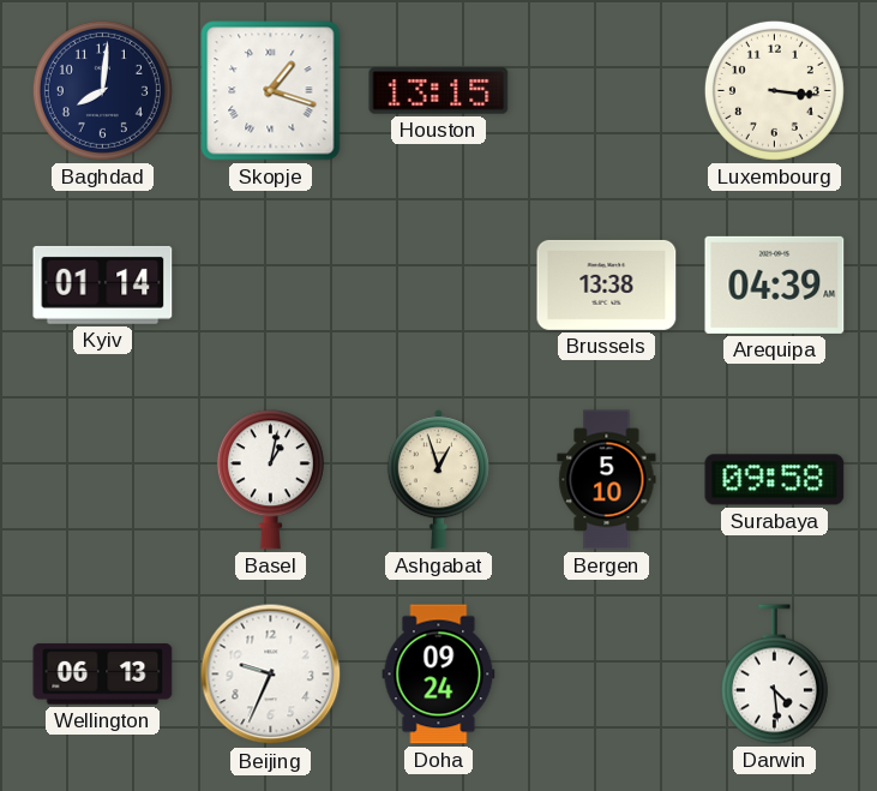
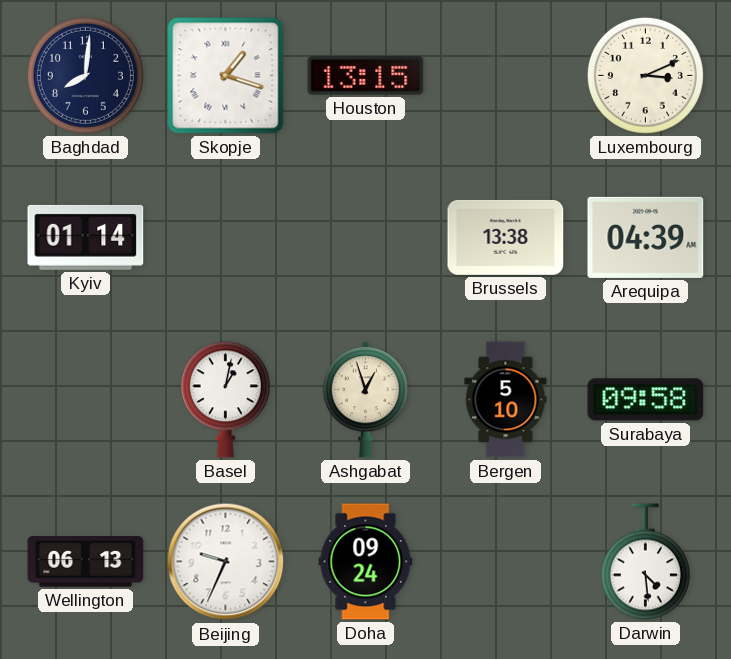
Luxembourg: 3:16 -> 3:11
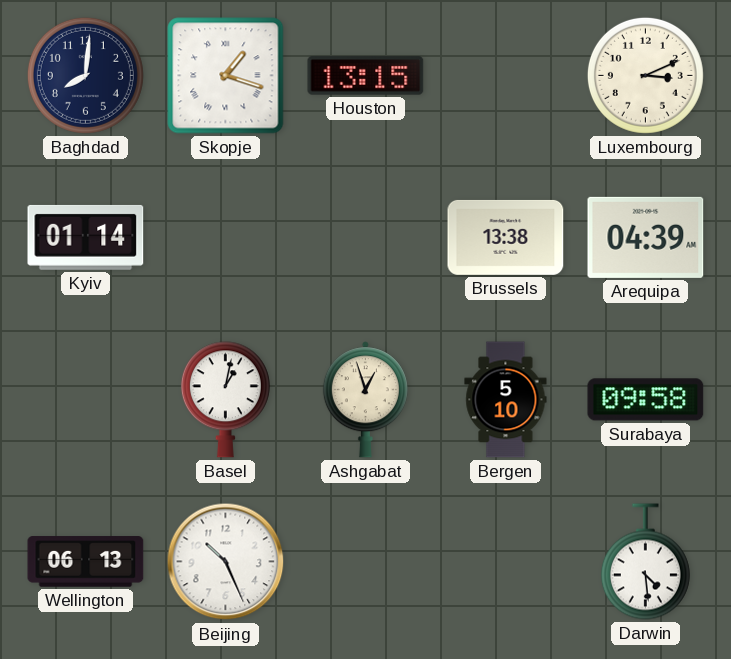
Beijing: 9:34 -> 10:26
Doha: 09:24 -> none
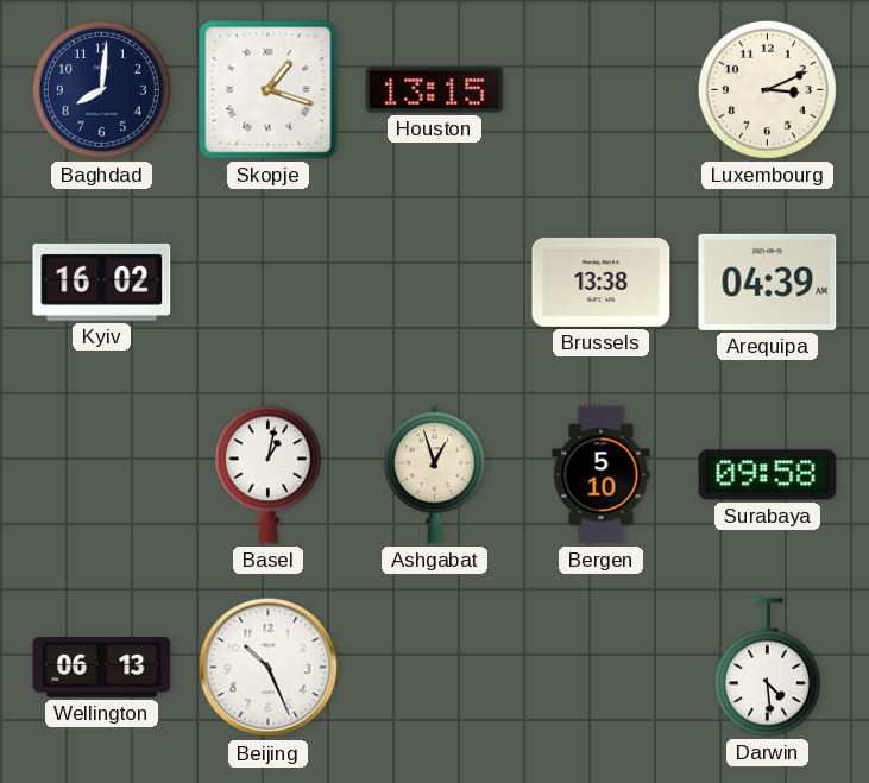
Kyiv: 01:14 -> 16:02
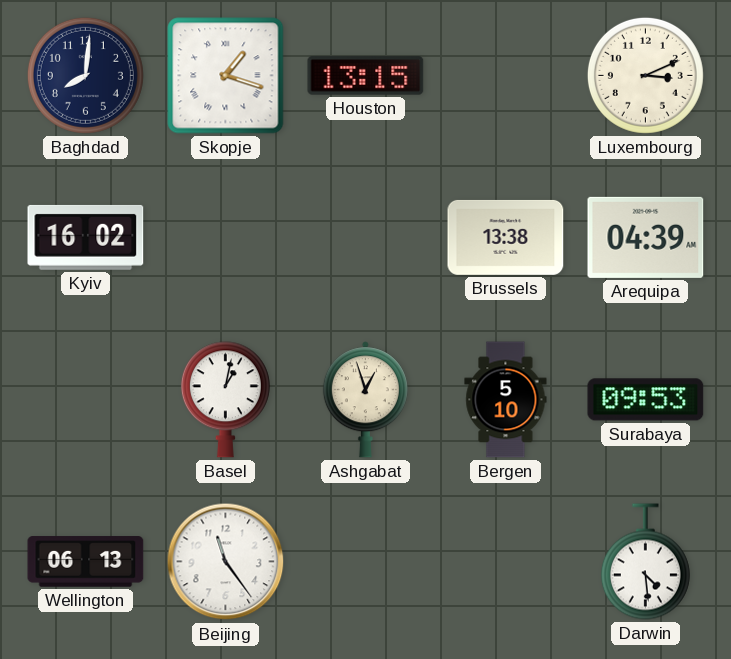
Surabaya: 09:58 -> 09:53
Beijing: 10:26 -> 11:24
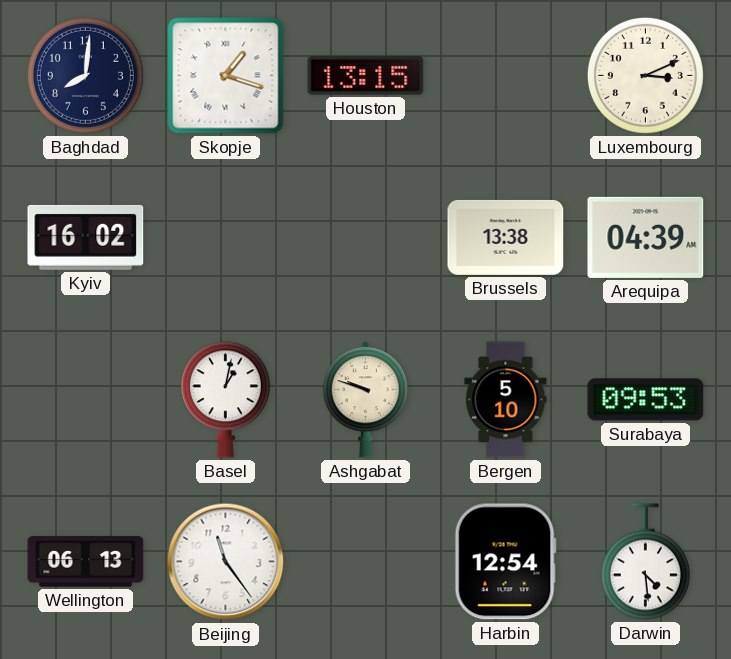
Ashgabat: 12:57 -> 9:48
Harbin: none -> 12:54
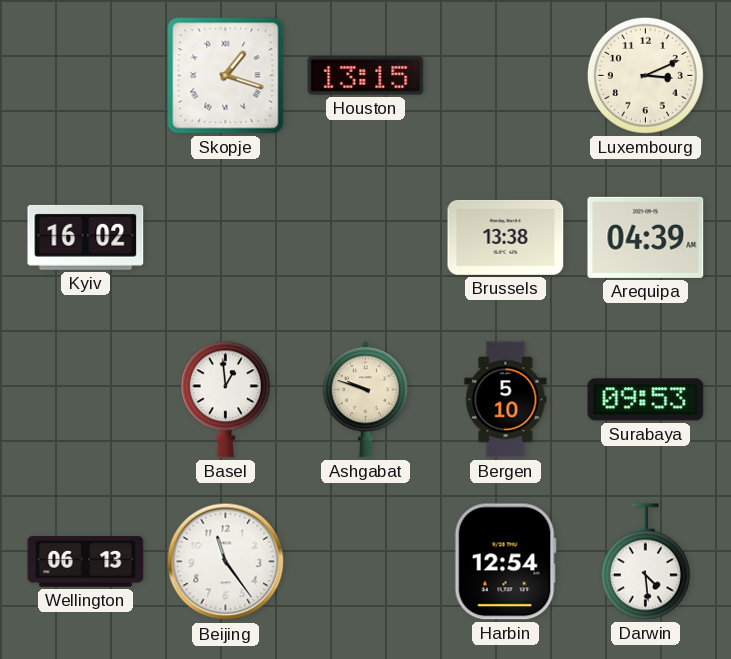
Baghdad: 8:01 -> none
Basel: 1:02 -> 12:59
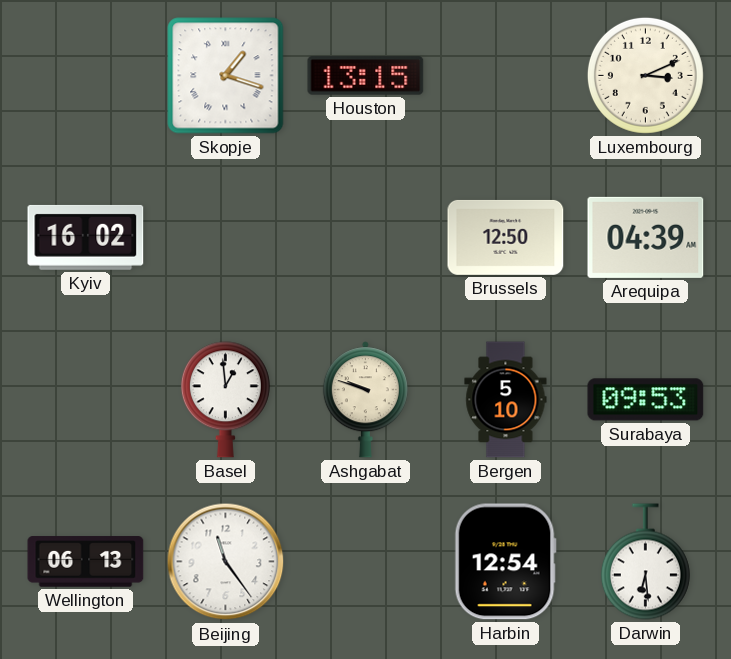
Brussels: 13:38 -> 12:50
Darwin: 4:29 -> 6:29
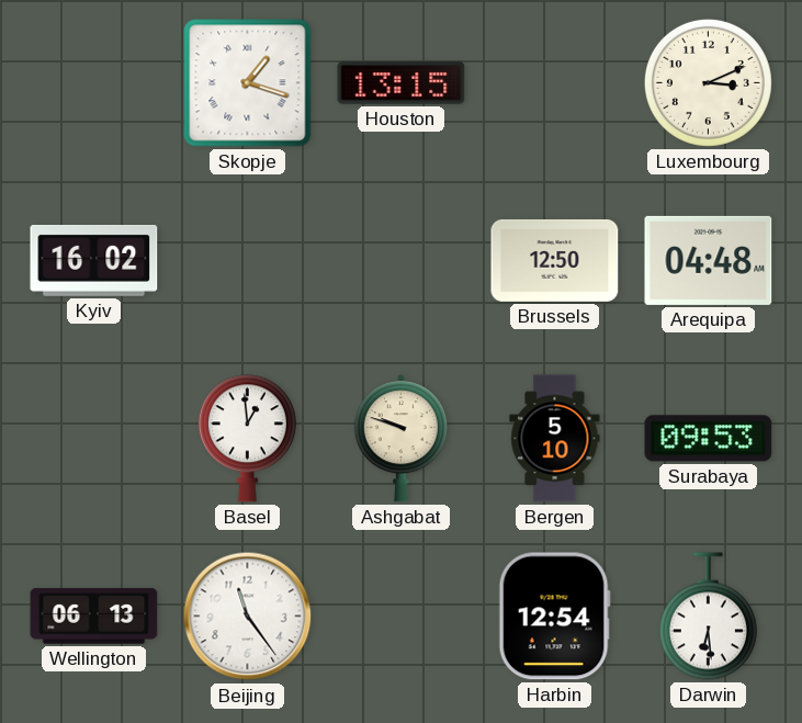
Arequipa: 04:39 -> 04:48
